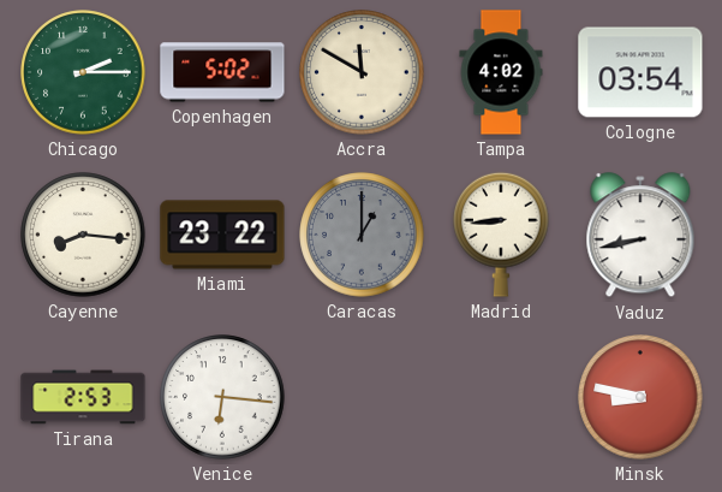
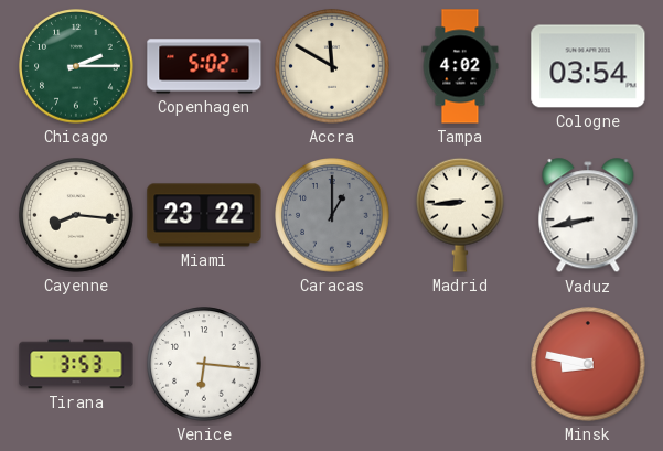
Tirana: 2:53 -> 3:53
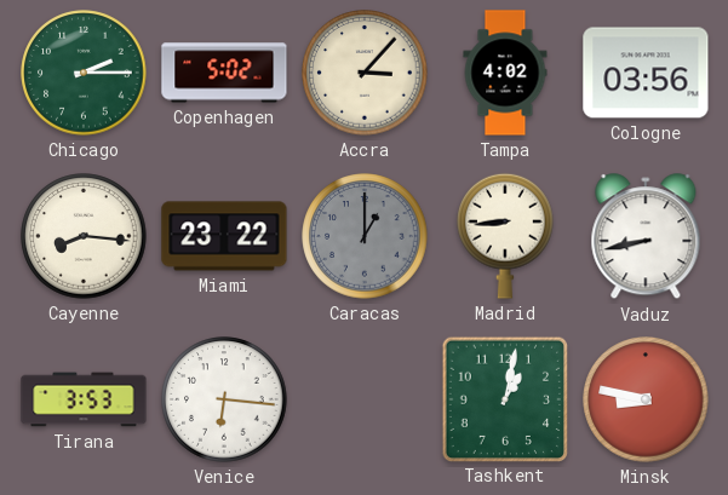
Accra: 11:50 -> 3:07
Cologne: 03:54 -> 03:56
Tashkent: none -> 1:02
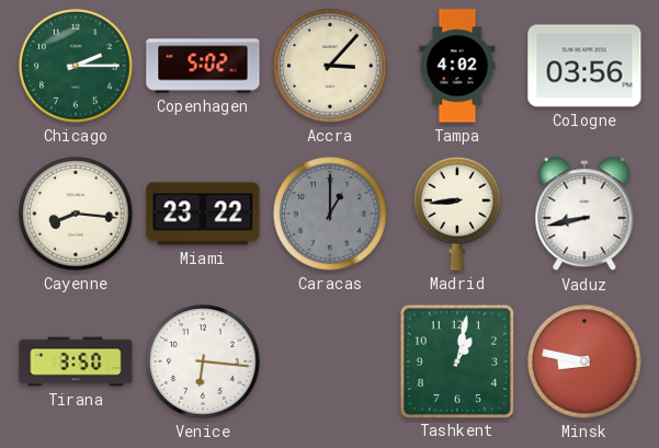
Tirana: 3:53 -> 3:50
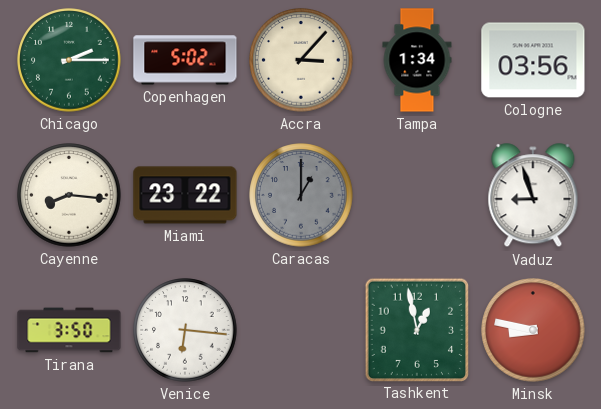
Tampa: 4:02 -> 1:34
Madrid: 8:44 -> none
Vaduz: 8:43 -> 8:57
Tashkent: 1:02 -> 12:58
